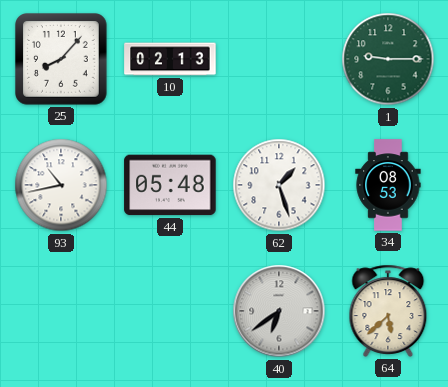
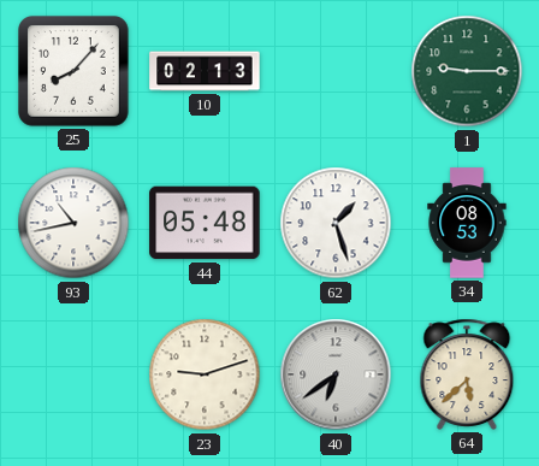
23: none -> 9:12
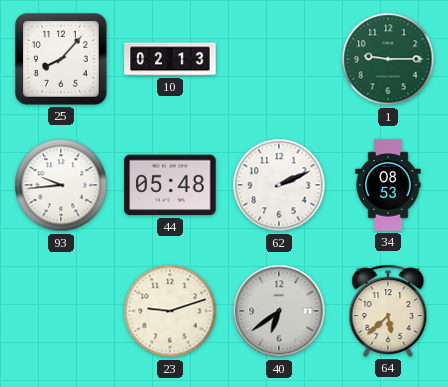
93: 10:43 -> 9:44
62: 1:27 -> 2:11
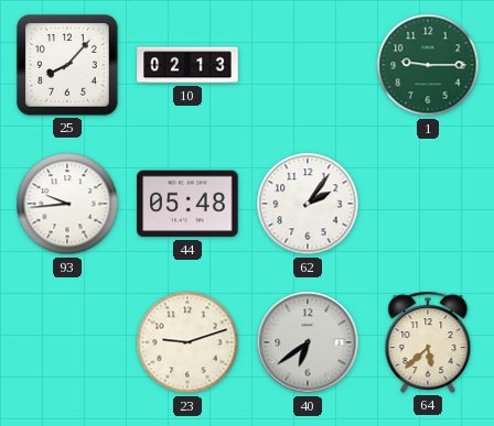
62: 2:11 -> 2:06
34: 08:53 -> none
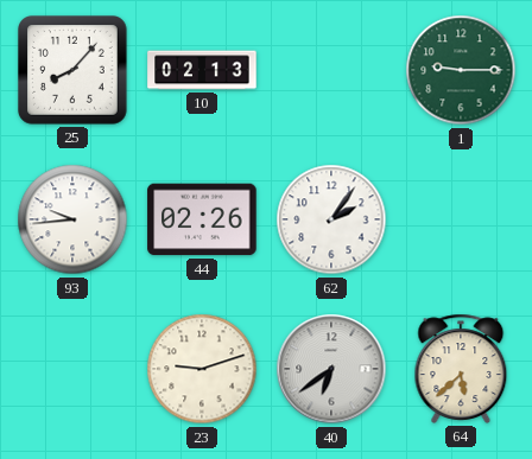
44: 05:48 -> 02:26
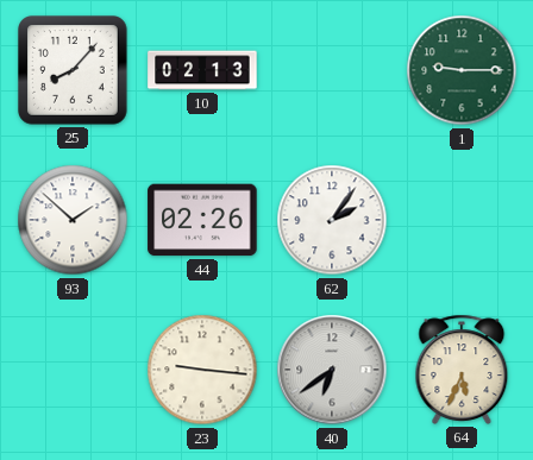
93: 9:44 -> 1:52
23: 9:12 -> 9:16
64: 5:38 -> 5:34
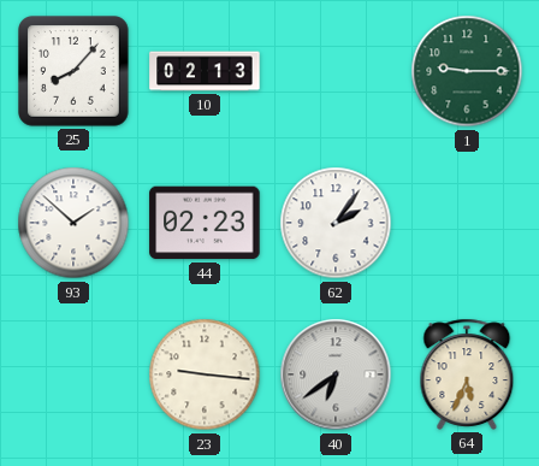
44: 02:26 -> 02:23
